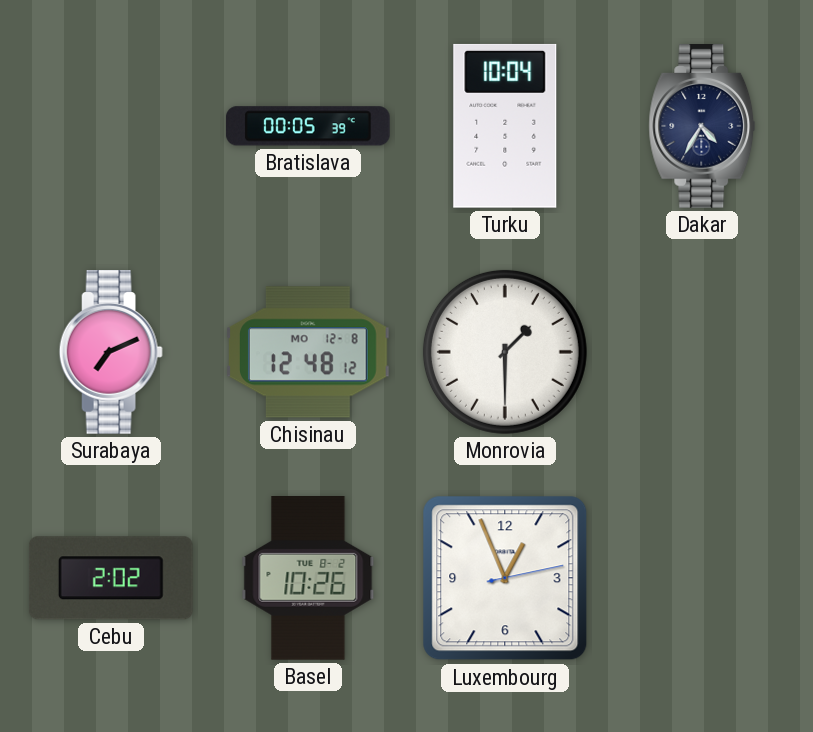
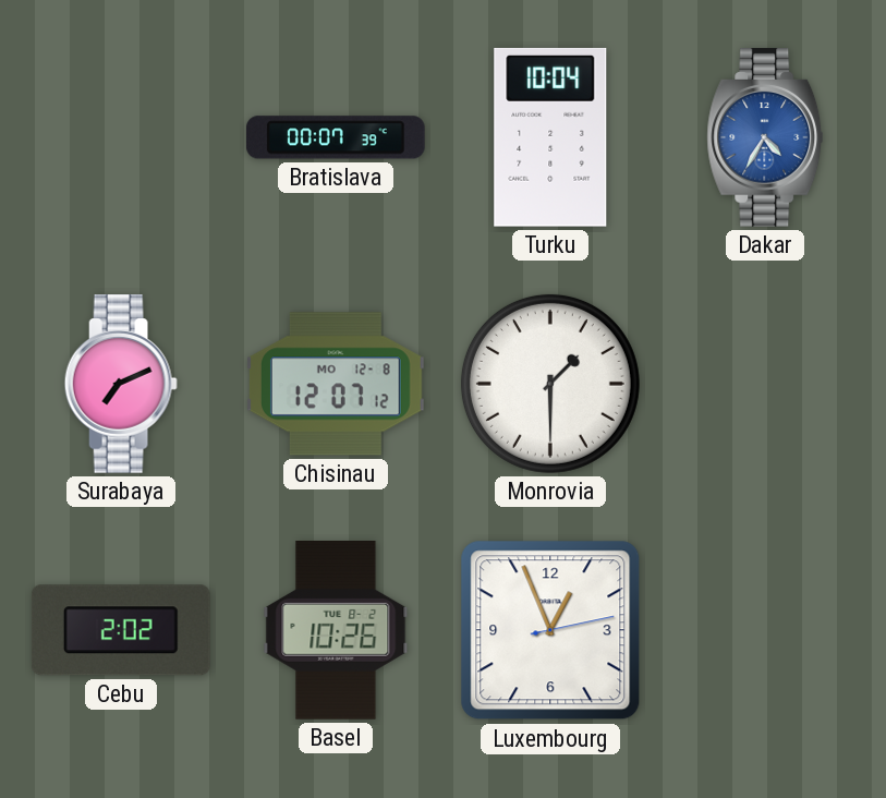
Bratislava: 00:05 -> 00:07
Dakar dial: navy -> blue
Chisinau: 12:48 -> 12:07
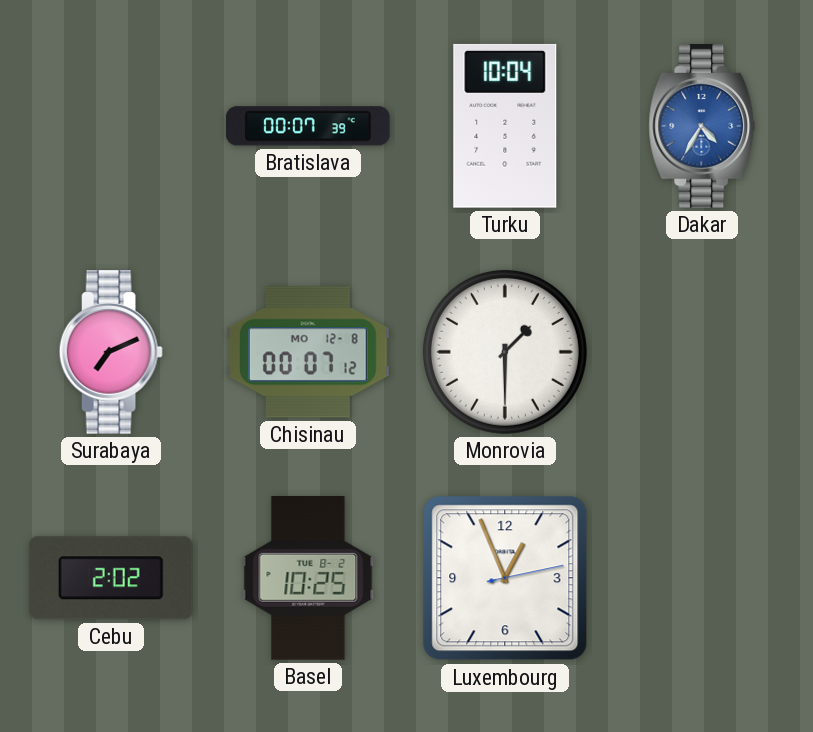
Chisinau: 12:07 -> 00:07
Basel: 10:26 -> 10:25
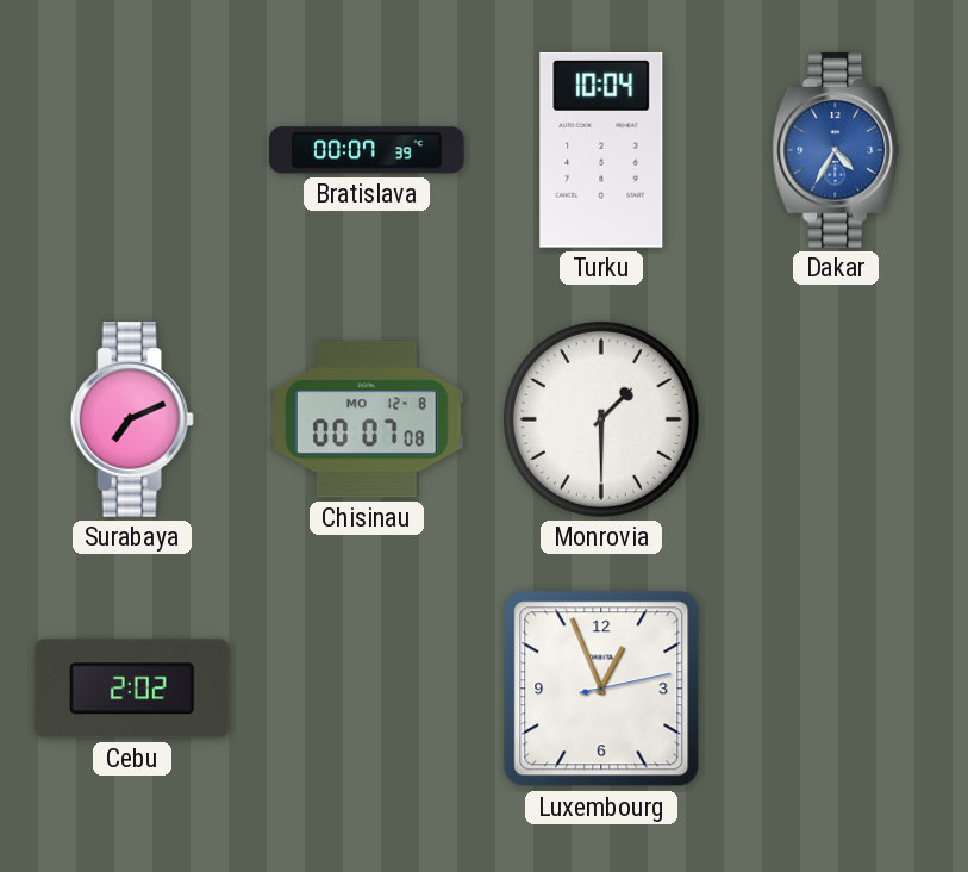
Chisinau: 00:07:12 -> 00:07:08
Basel: 10:25 -> none
